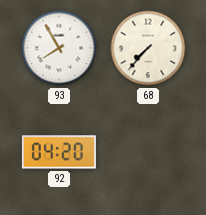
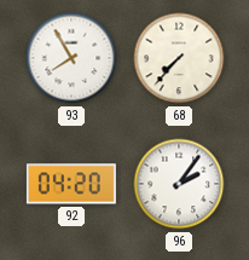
96: none -> 2:06
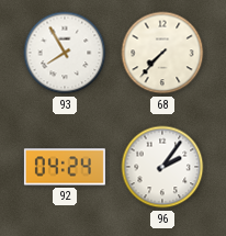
92: 04:20 -> 04:24
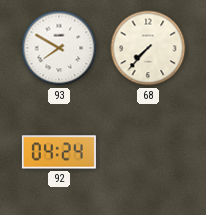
93: 7:55 -> 7:50
96: 2:06 -> none
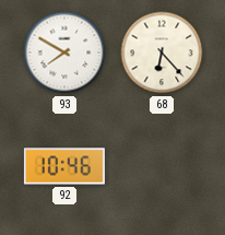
68: 7:37 -> 6:23
92: 04:24 -> 10:46
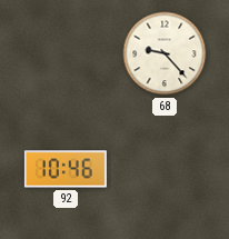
93: 7:50 -> none
68: 6:23 -> 9:23
